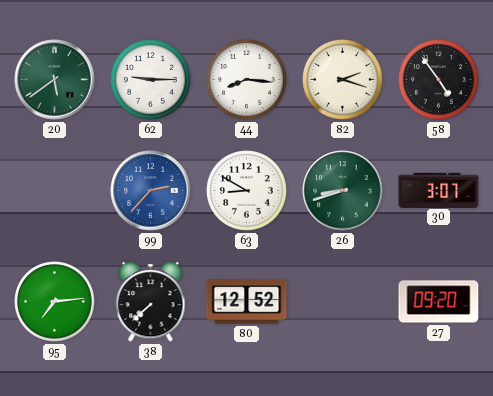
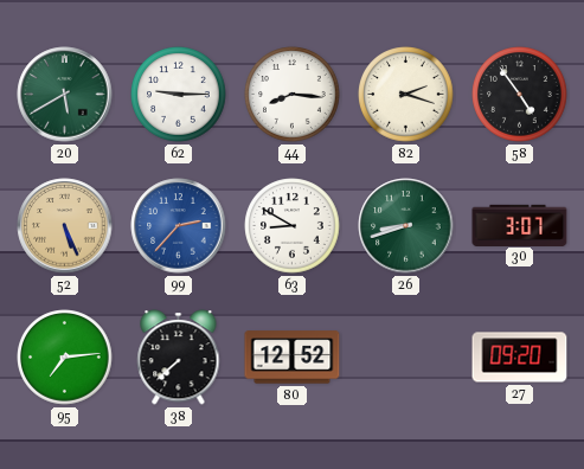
20: 5:39 -> 5:40
52: none -> 5:26
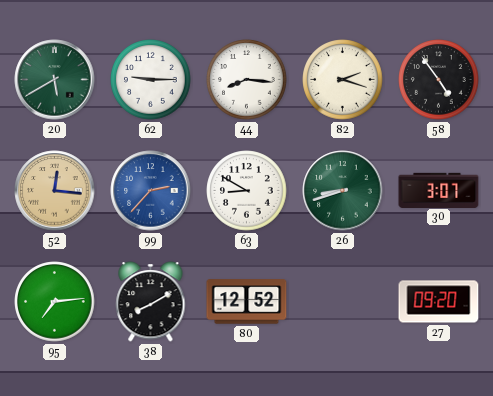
52: 5:26 -> 12:16
38: 7:38 -> 8:10
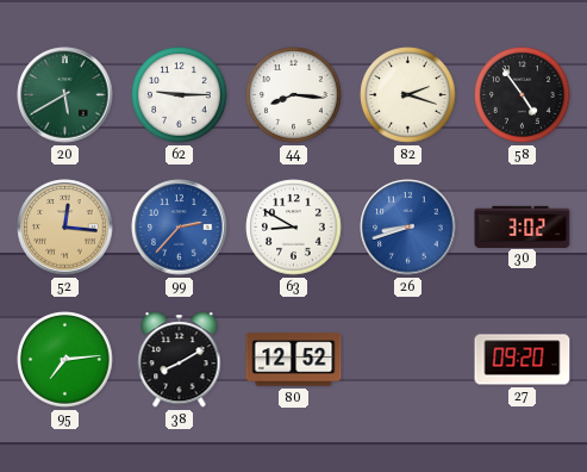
26 dial: green -> blue
30: 3:07 -> 3:02
